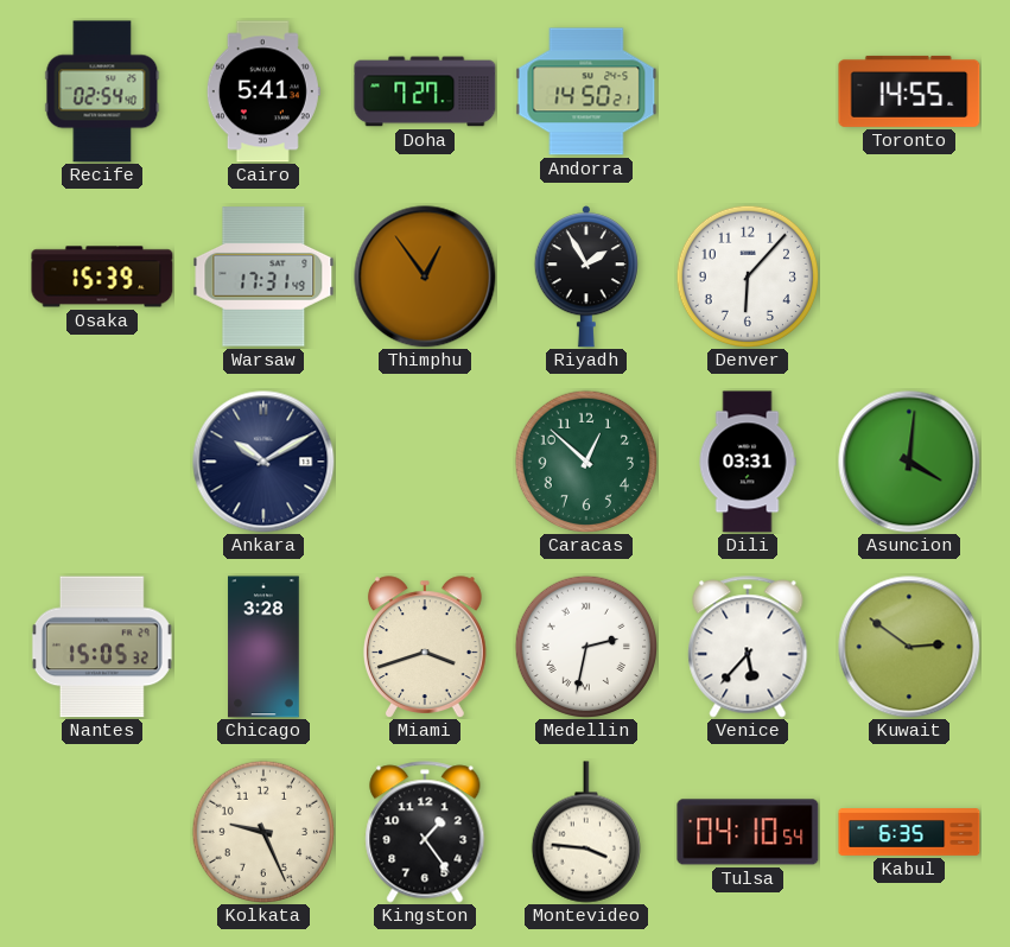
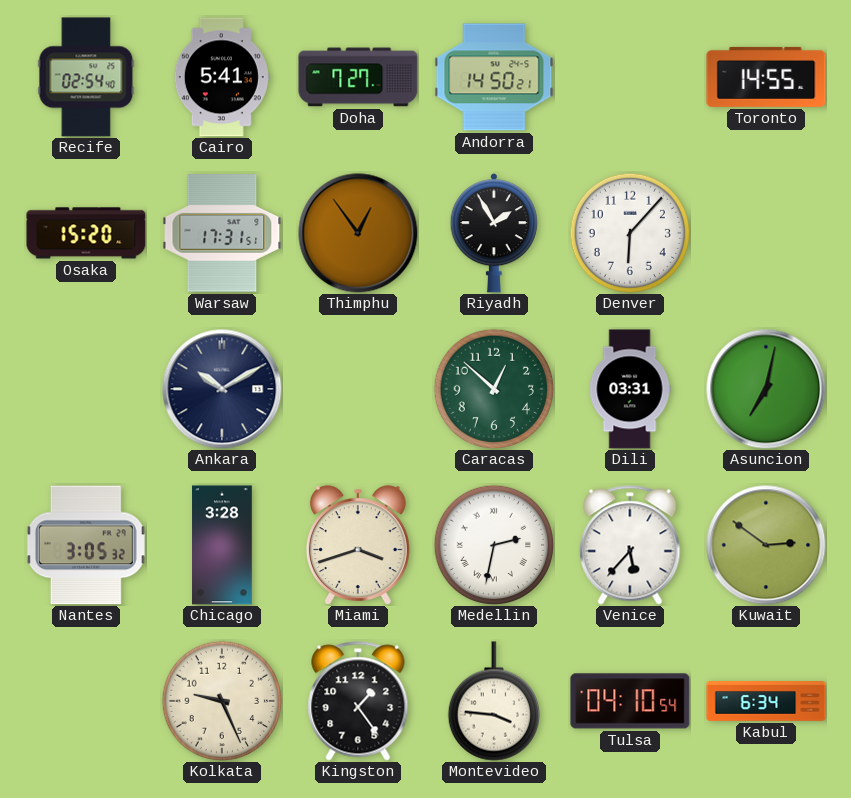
Osaka: 15:39 -> 15:20
Warsaw: 17:31:49 -> 17:31:51
Asuncion: 4:01 -> 7:02
Nantes: 15:05 -> 3:05
Kabul: 6:35 -> 6:34
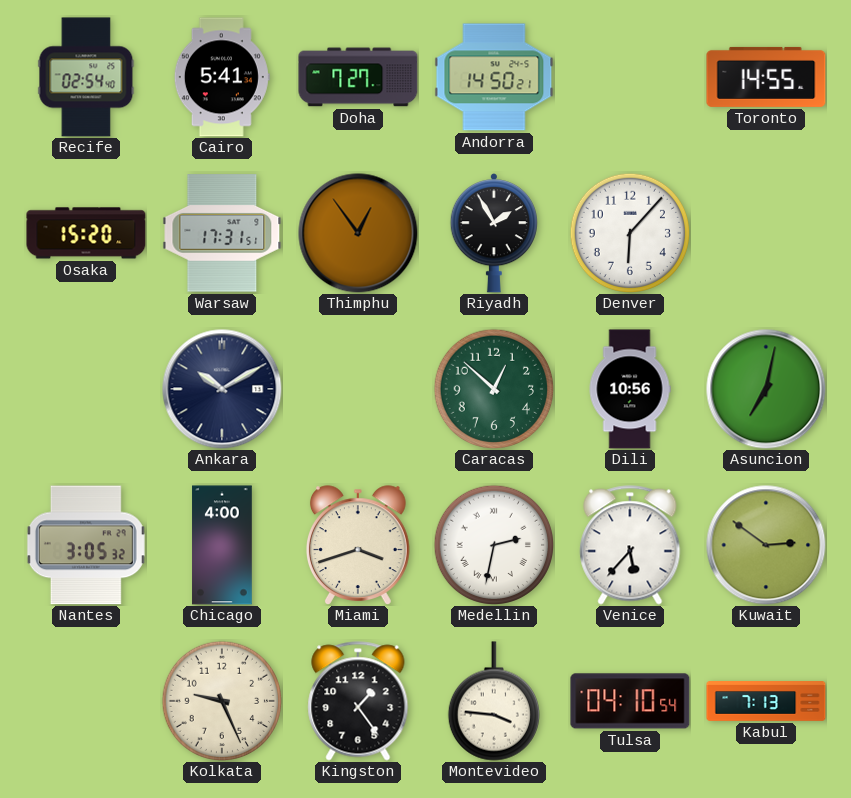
Dili: 03:31 -> 10:56
Chicago: 3:28 -> 4:00
Kabul: 6:34 -> 7:13
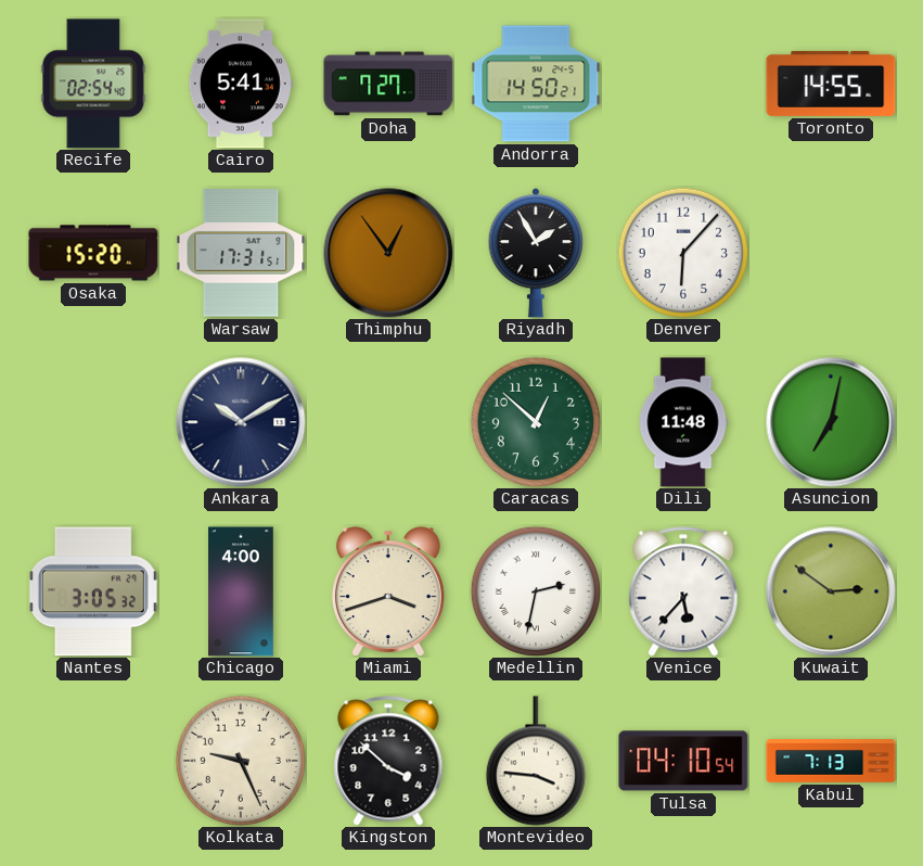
Dili: 10:56 -> 11:48
Kingston: 1:24 -> 3:52
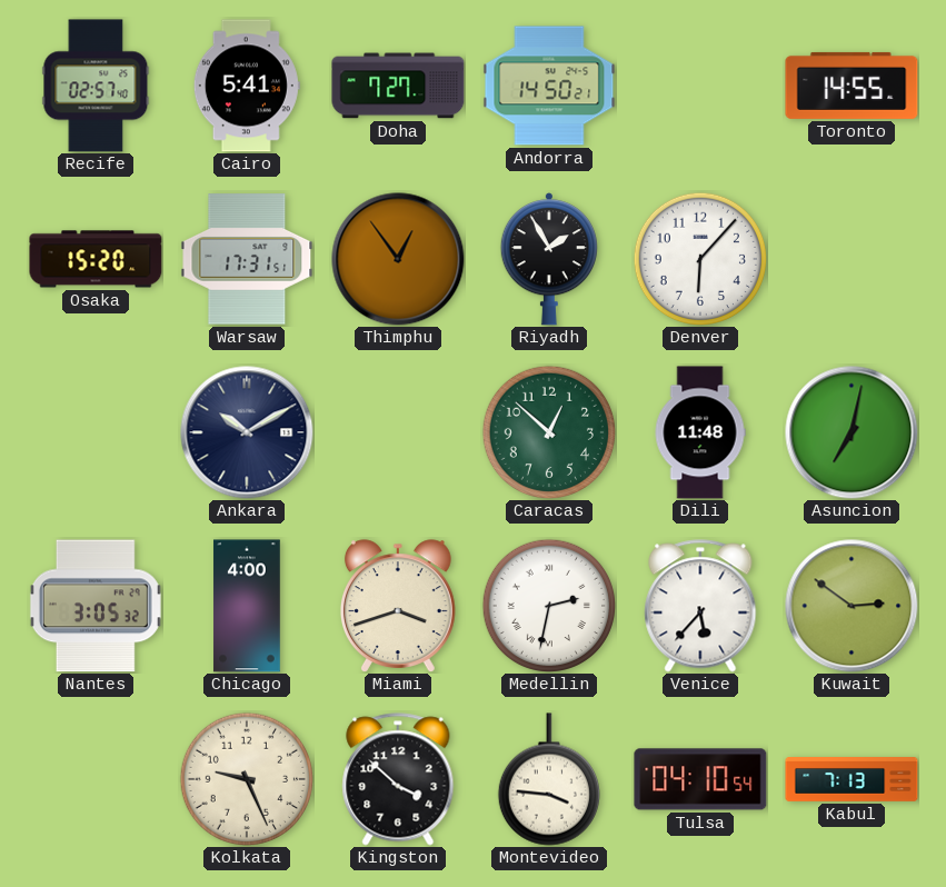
Recife: 02:54 -> 02:57
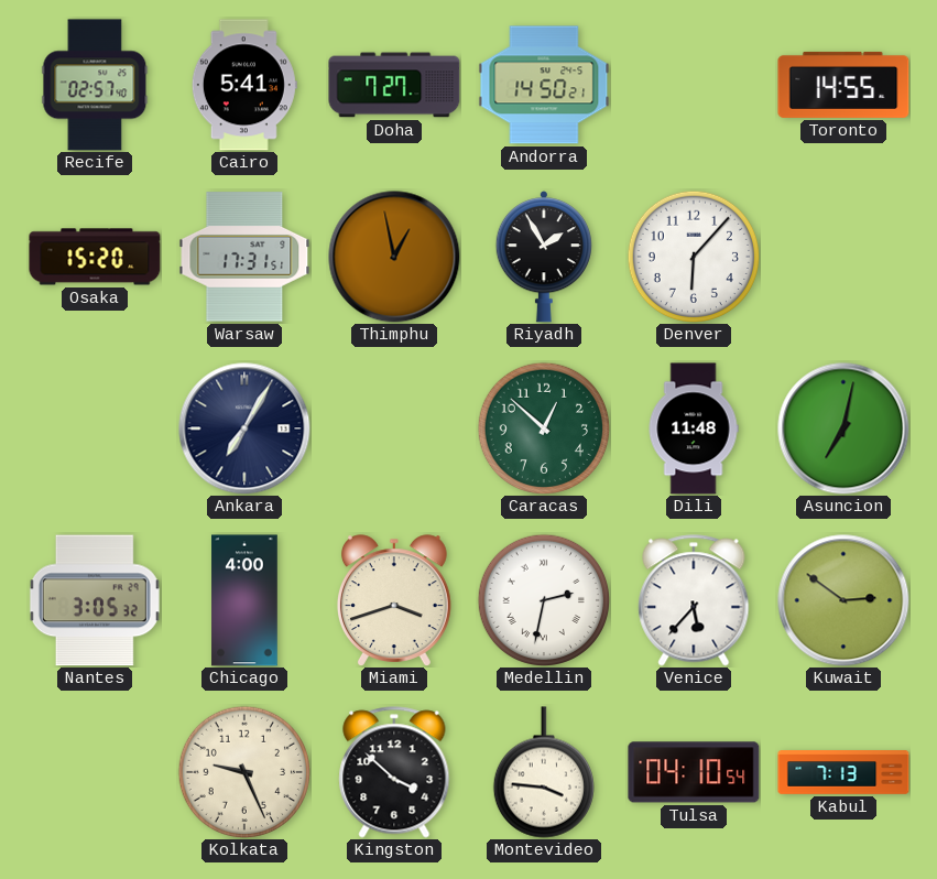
Thimphu: 12:54 -> 12:58
Ankara: 10:10 -> 7:05
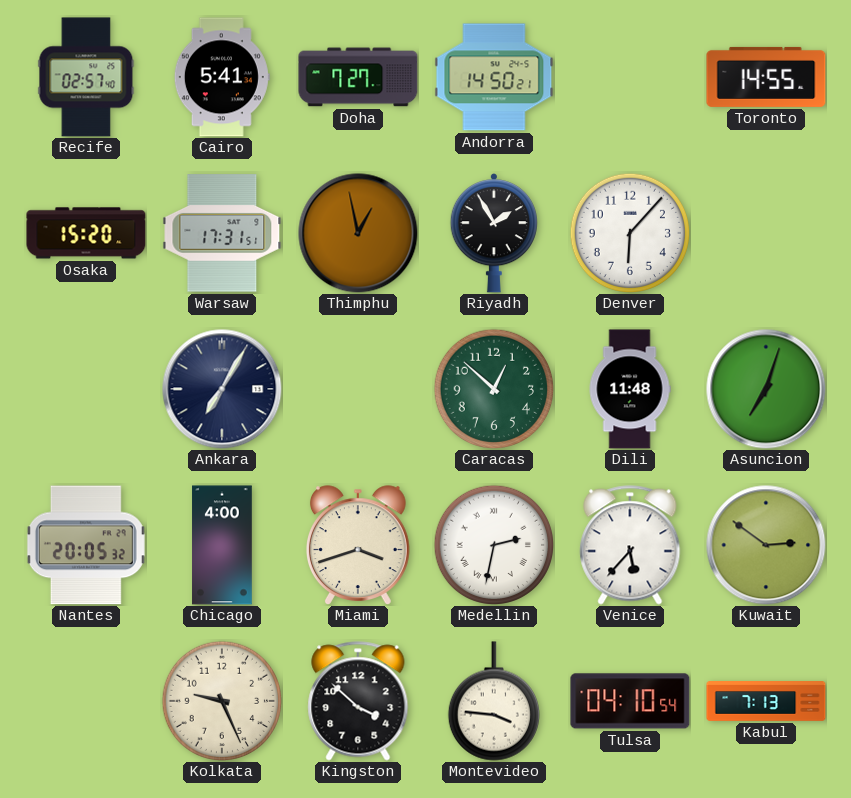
Asuncion: 7:02 -> 7:03
Nantes: 3:05 -> 20:05
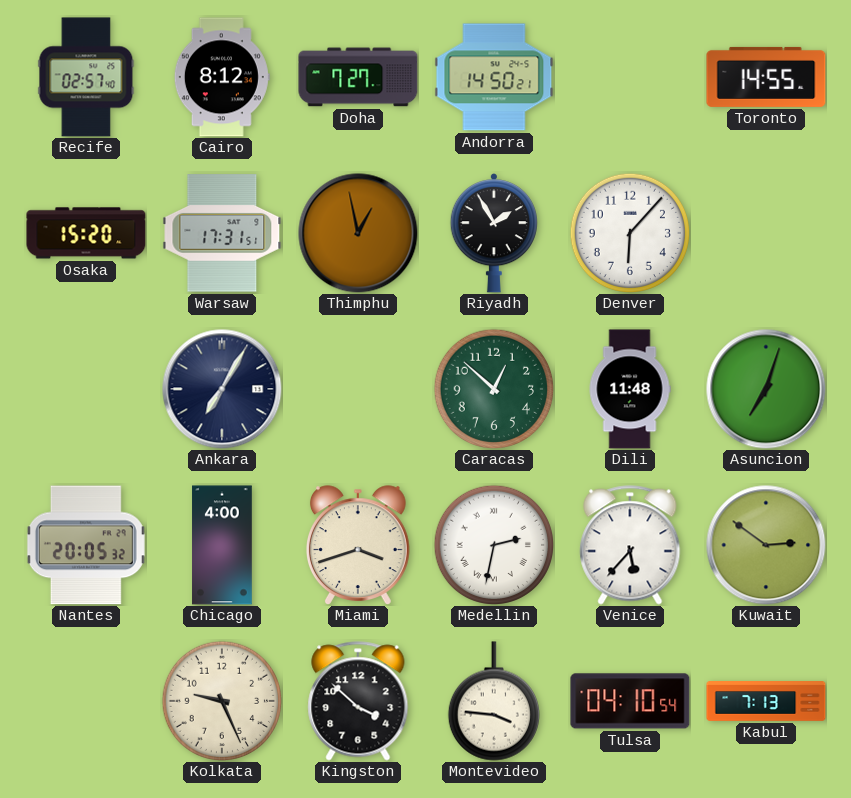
Cairo: 5:41 -> 8:12
